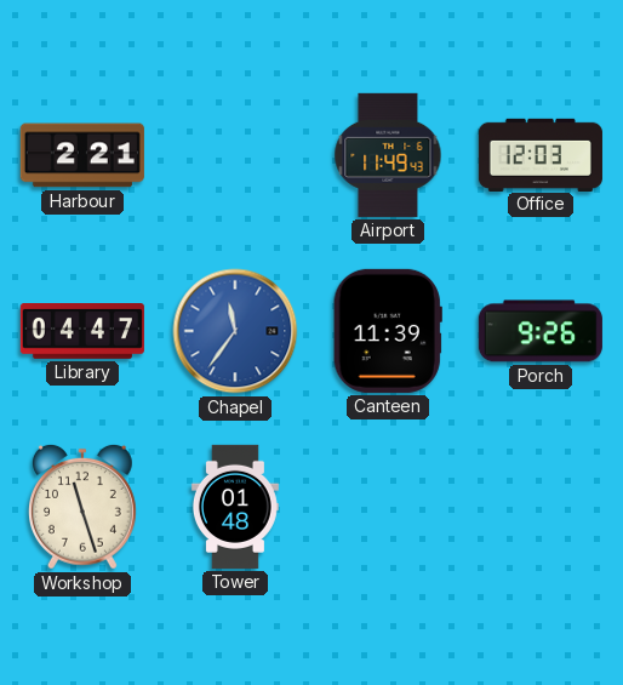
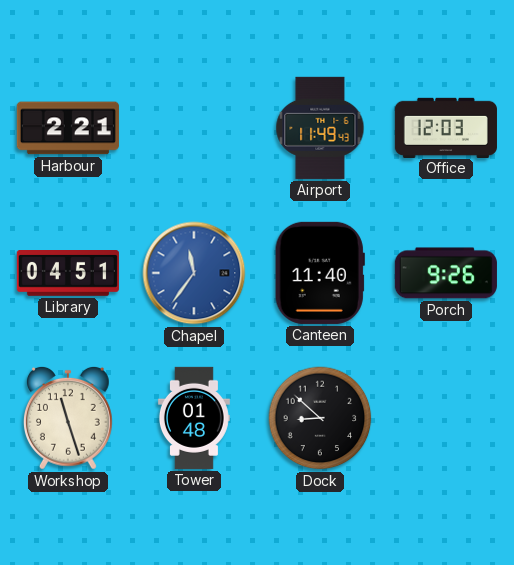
Library: 04:47 -> 04:51
Canteen: 11:39 -> 11:40
Dock: none -> 8:52
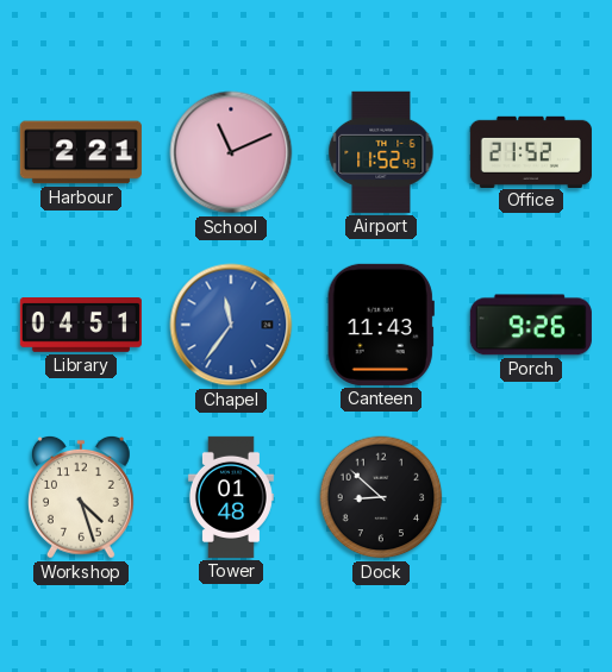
School: none -> 11:11
Airport: 11:49 -> 11:52
Office: 12:03 -> 21:52
Canteen: 11:40 -> 11:43
Workshop: 11:27 -> 4:27
